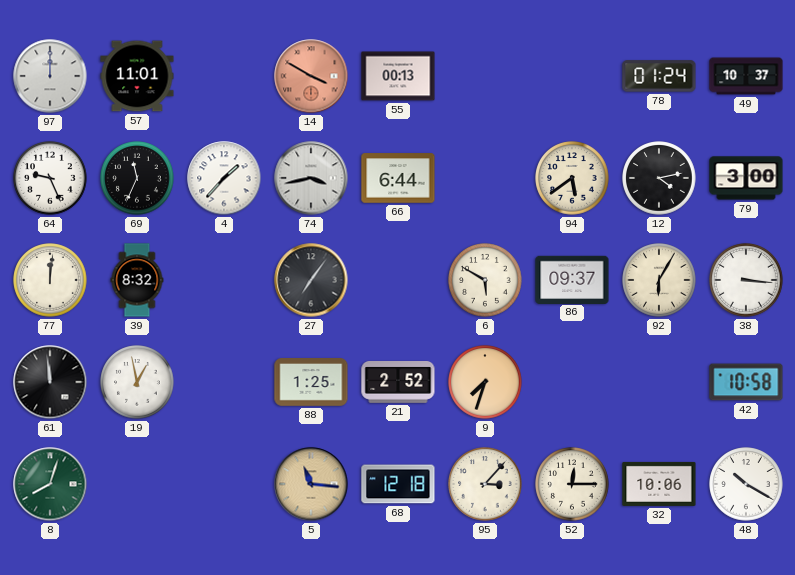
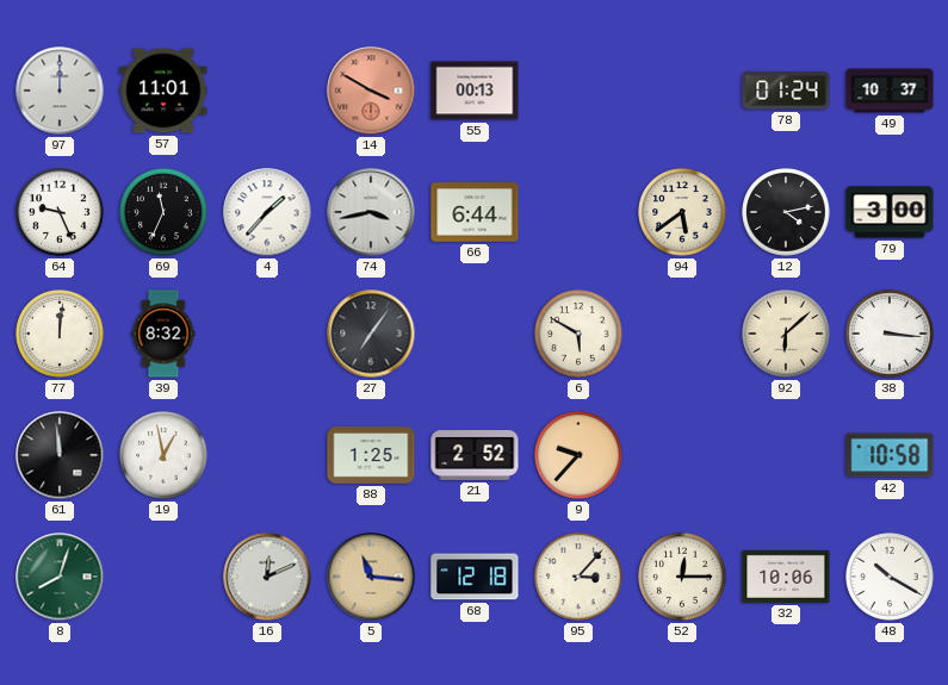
86: 09:37 -> none
92: 6:05 -> 6:08
9: 7:33 -> 9:37
16: none -> 12:11
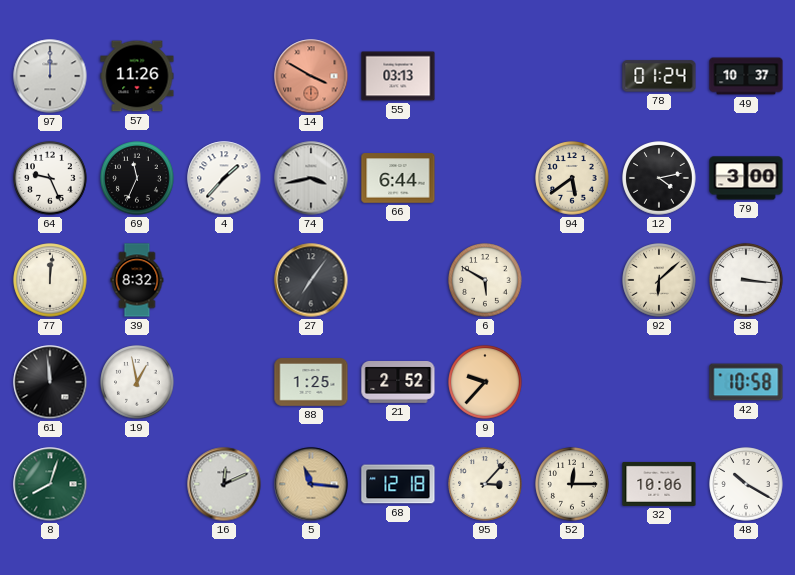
57: 11:01 -> 11:26
55: 00:13 -> 03:13
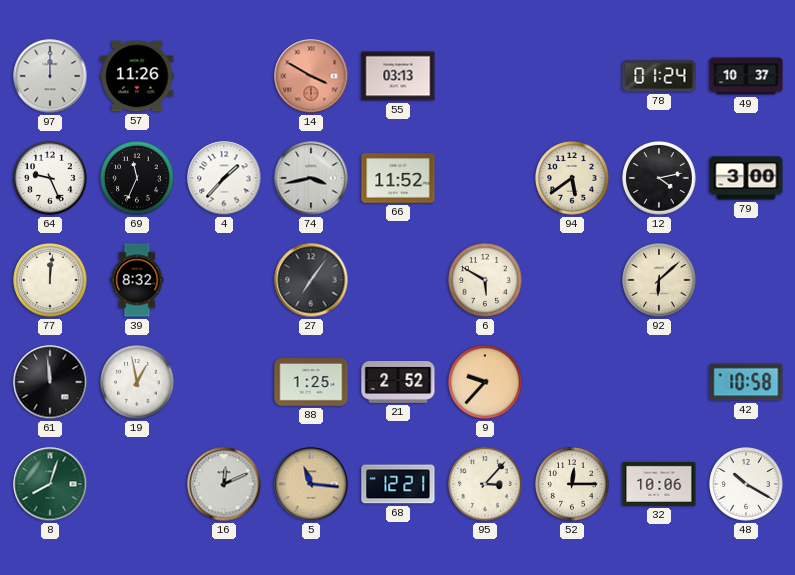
66: 6:44 -> 11:52
38: 3:16 -> none
68: 12:18 -> 12:21
